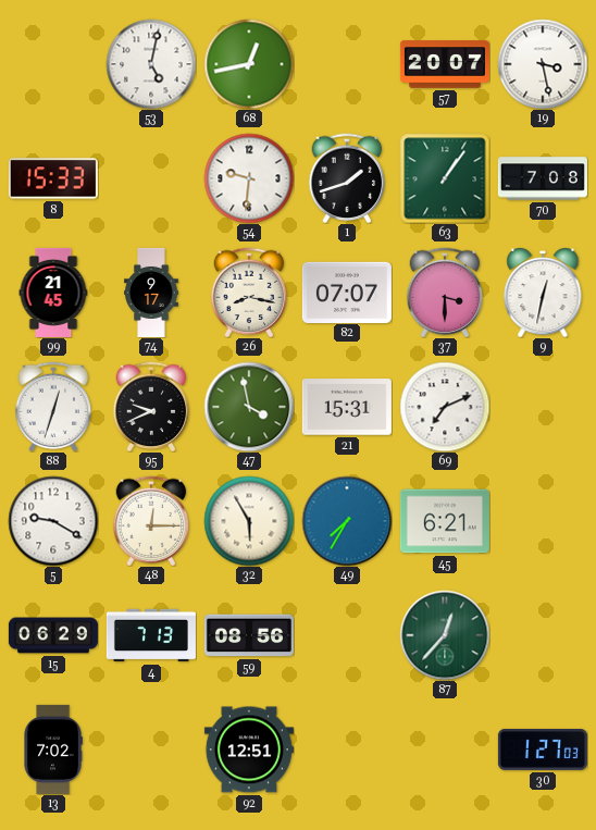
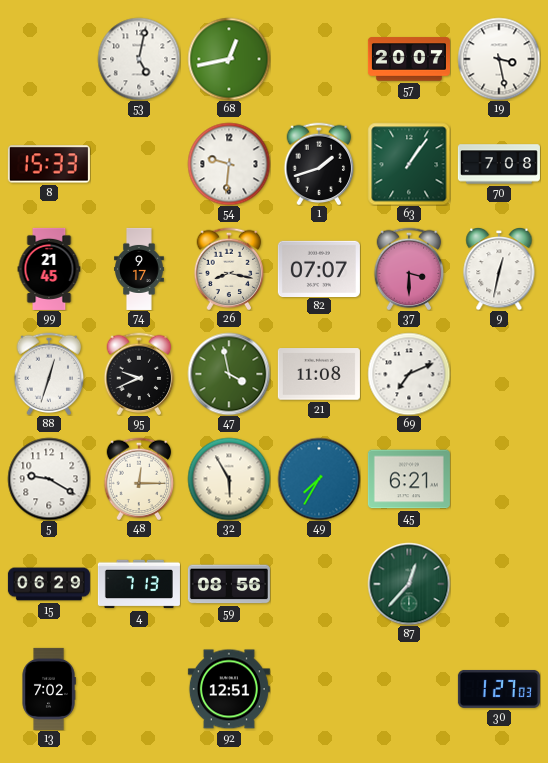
21: 15:31 -> 11:08
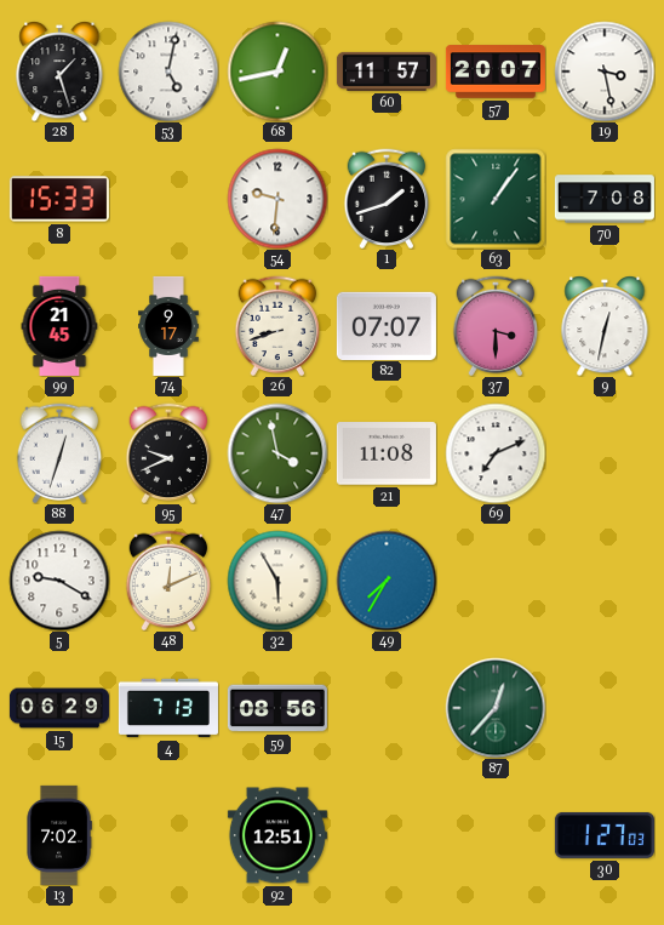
28: none -> 1:27
60: none -> 11:57
26: 8:17 -> 8:42
48: 12:15 -> 12:11
45: 6:21 -> none
